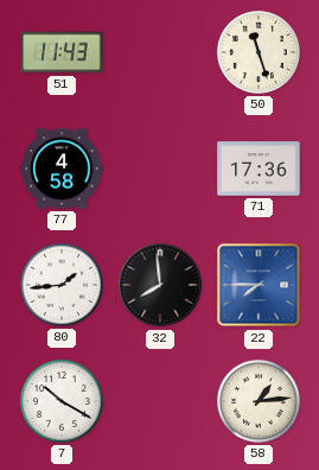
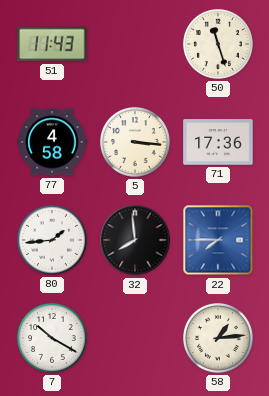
5: none -> 3:16
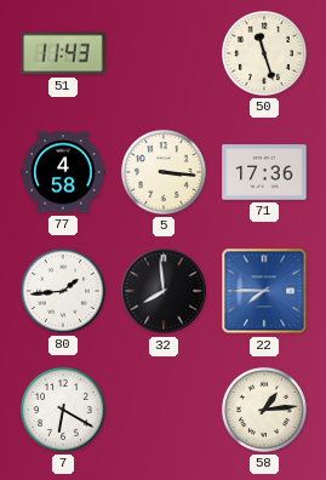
7: 10:20 -> 6:20
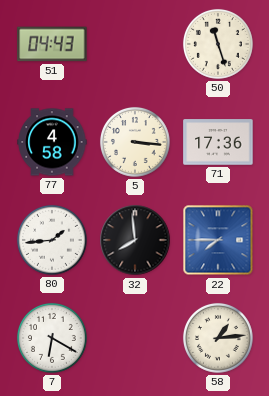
51: 11:43 -> 04:43
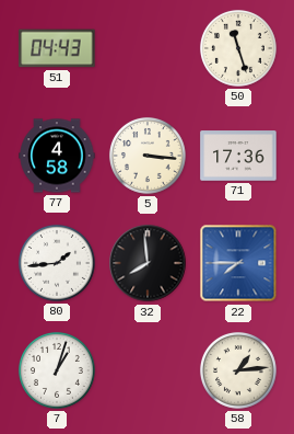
7: 6:20 -> 1:03
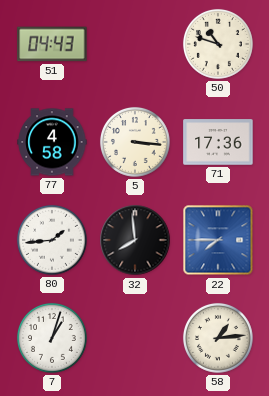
50: 11:27 -> 10:48
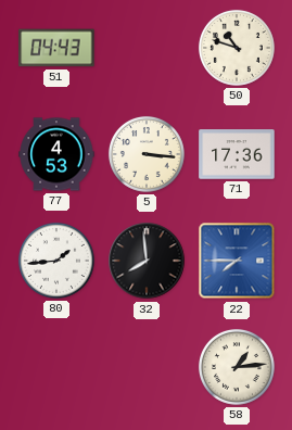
77: 4:58 -> 4:53
7: 1:03 -> none
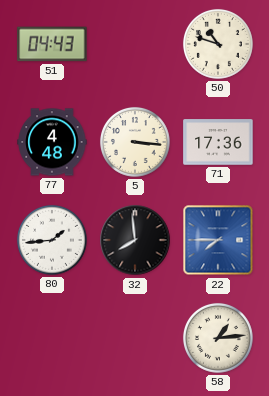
77: 4:53 -> 4:48
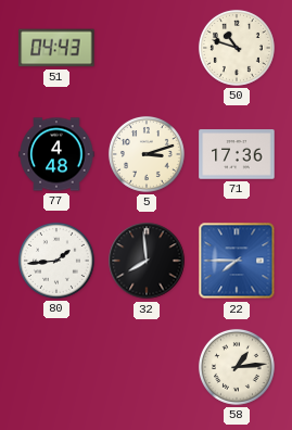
5: 3:16 -> 3:12
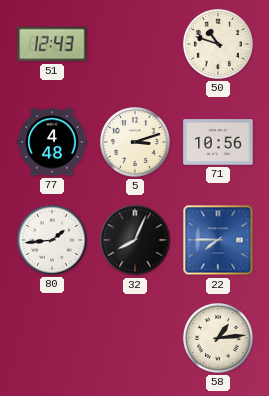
51: 04:43 -> 12:43
71: 17:36 -> 10:56
32: 7:59 -> 8:04
